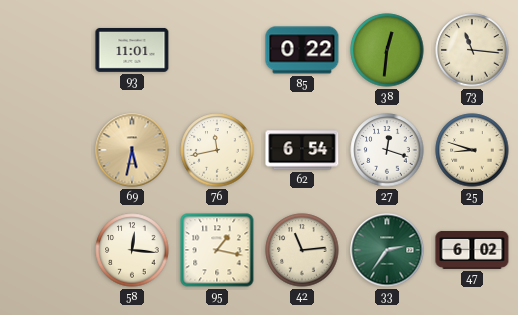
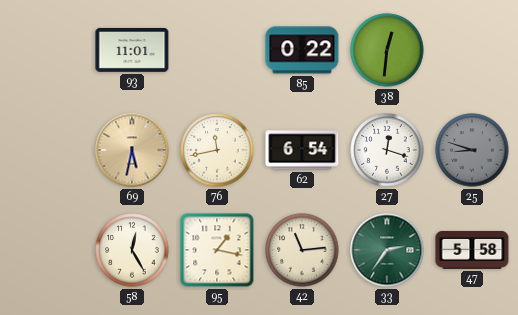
73: 11:16 -> none
25 dial: cream -> grey
58: 12:16 -> 12:25
47: 6:02 -> 5:58
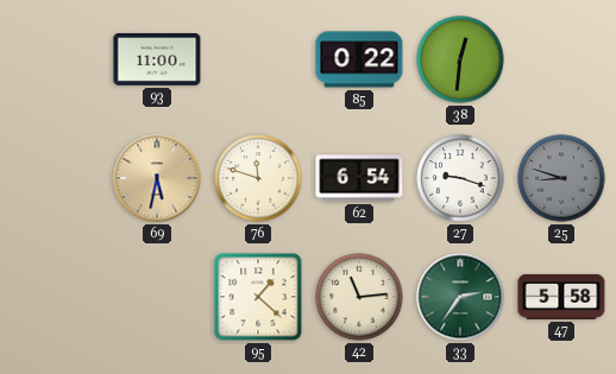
93: 11:01 -> 11:00
76: 11:43 -> 11:48
27: 12:18 -> 9:18
58: 12:25 -> none
95: 1:17 -> 1:22
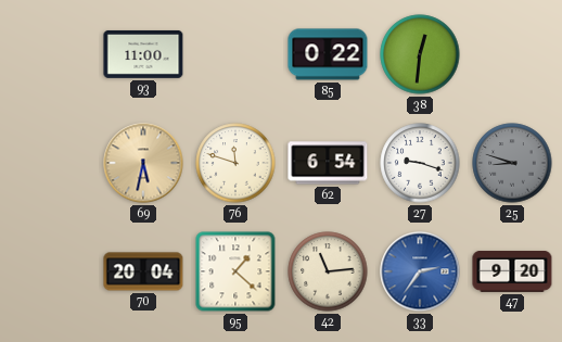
70: none -> 20:04
33 dial: green -> blue
47: 5:58 -> 9:20
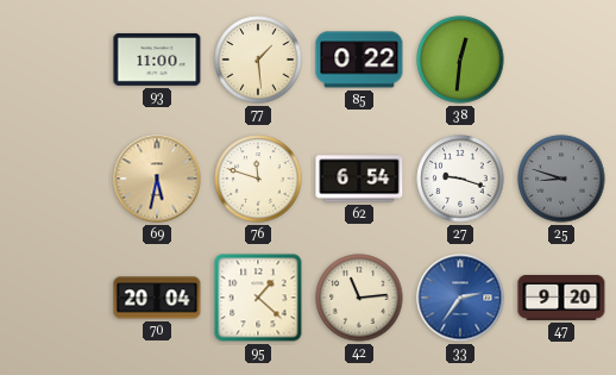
77: none -> 1:29
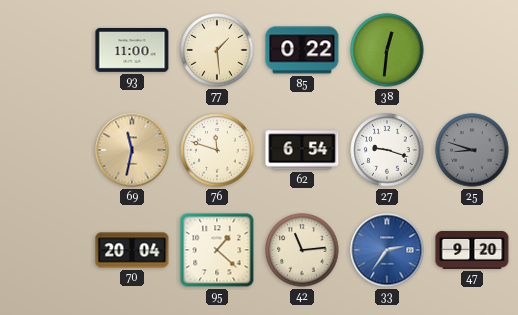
69: 5:32 -> 11:32
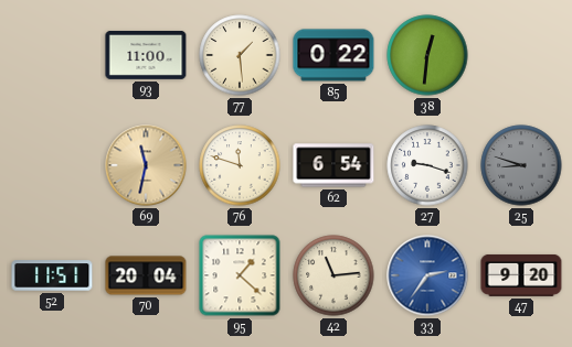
52: none -> 11:51
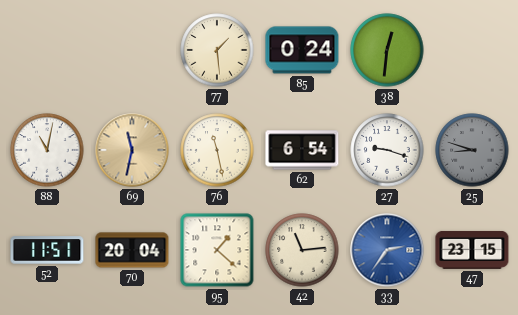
93: 11:00 -> none
85: 0:22 -> 0:24
88: none -> 11:02
76: 11:48 -> 11:28
47: 9:20 -> 23:15
